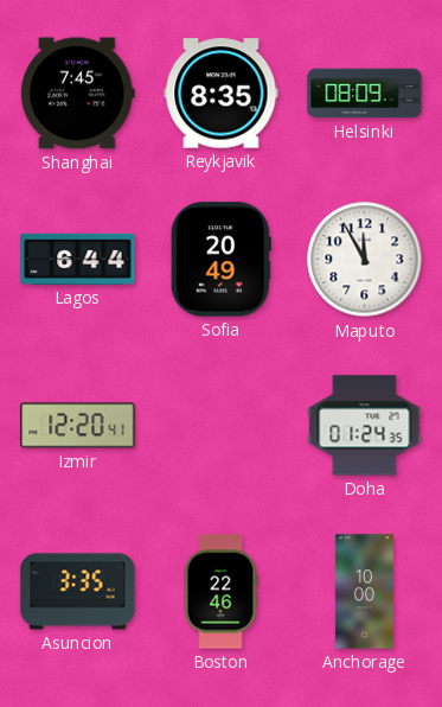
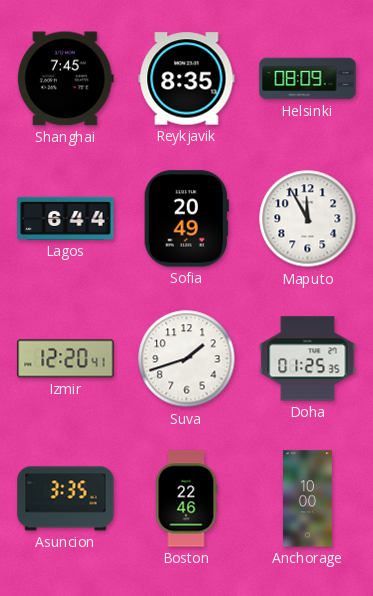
Suva: none -> 1:42
Doha: 01:24 -> 01:25
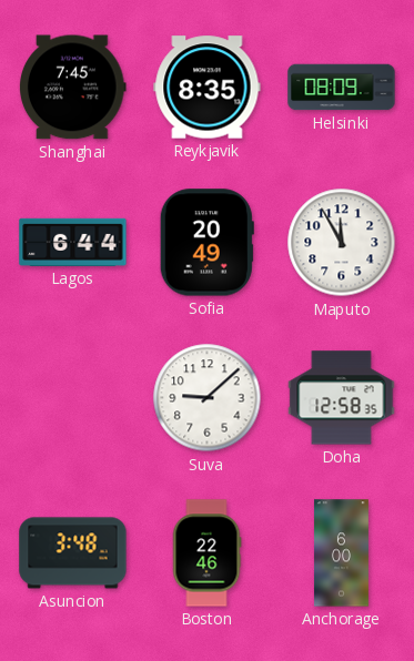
Izmir: 12:20 -> none
Suva: 1:42 -> 9:08
Doha: 01:25 -> 12:58
Asuncion: 3:35 -> 3:48
Anchorage: 10:00 -> 6:00
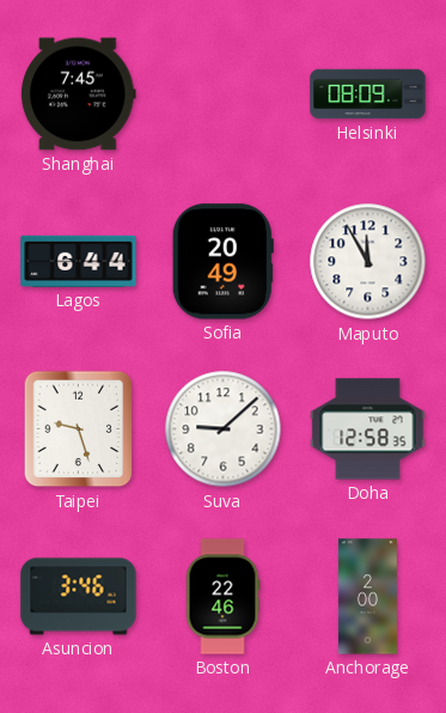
Reykjavik: 8:35 -> none
Taipei: none -> 9:27
Asuncion: 3:48 -> 3:46
Anchorage: 6:00 -> 2:00
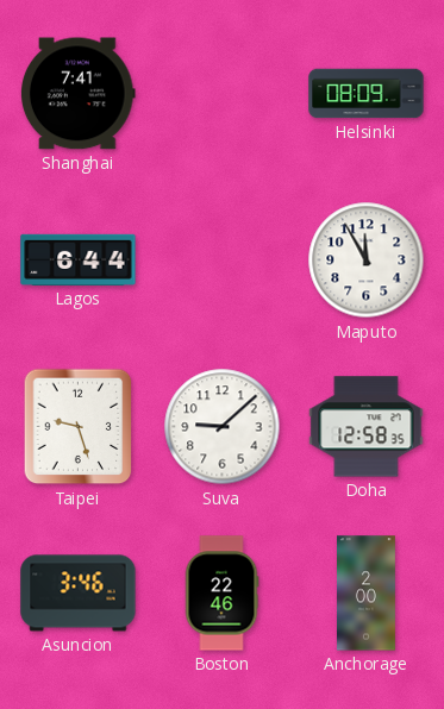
Shanghai: 7:45 -> 7:41
Sofia: 20:49 -> none
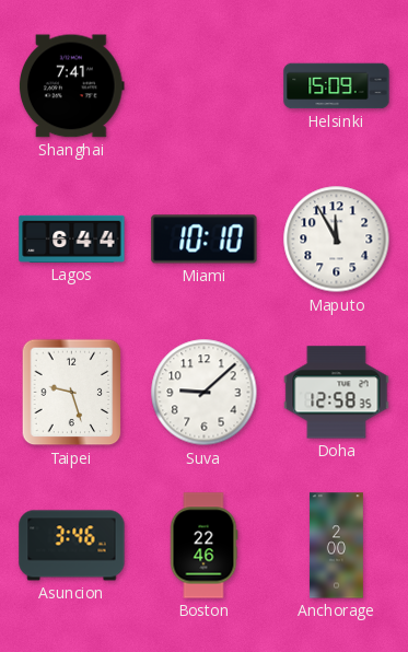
Helsinki: 08:09 -> 15:09
Miami: none -> 10:10
